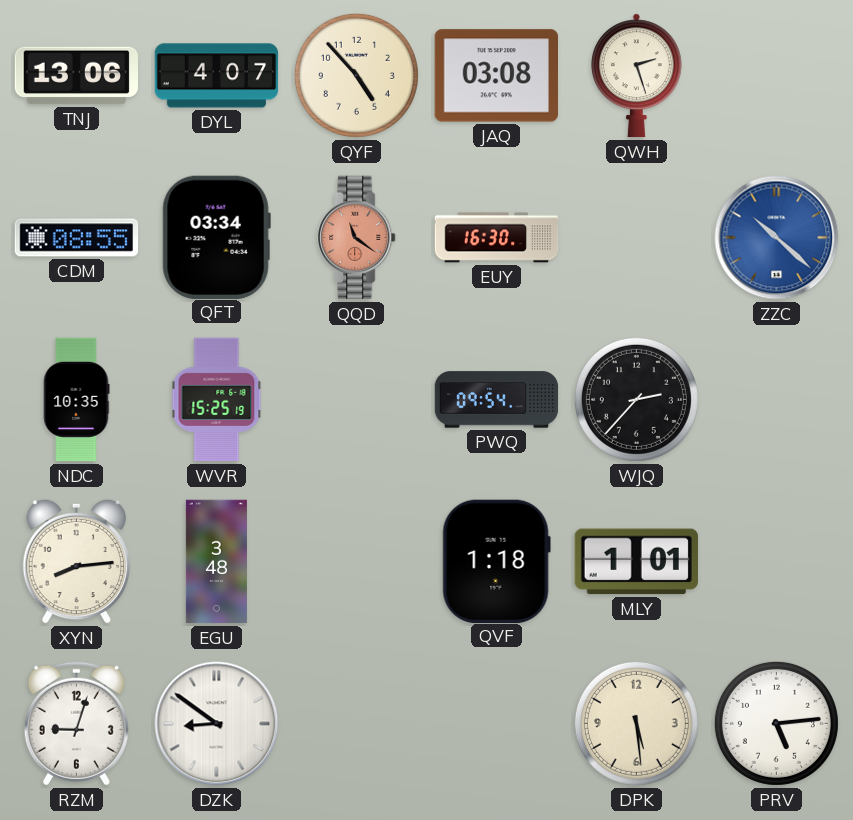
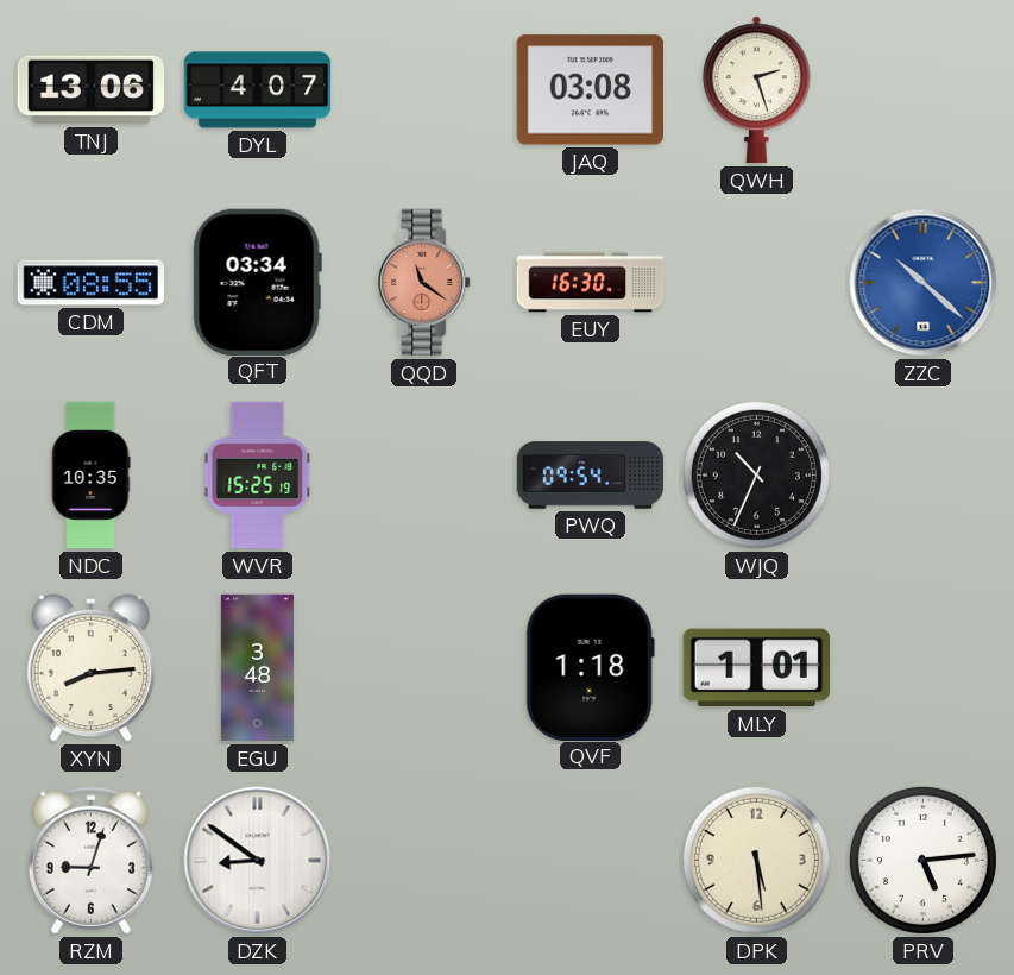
QYF: 4:53 -> none
WJQ: 2:37 -> 10:34
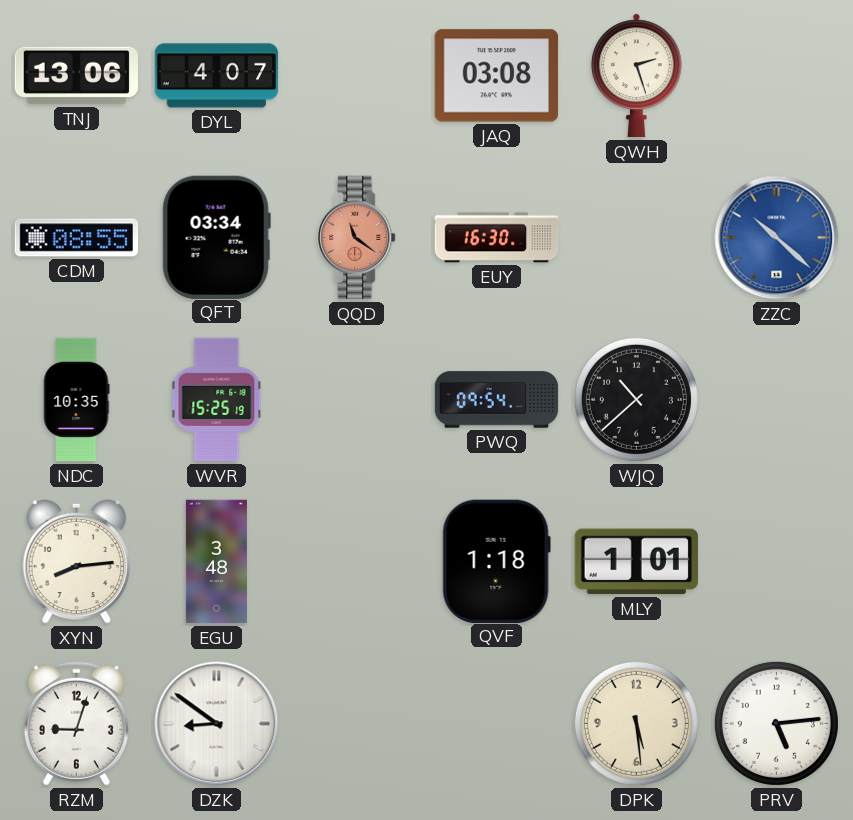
WJQ: 10:34 -> 10:38
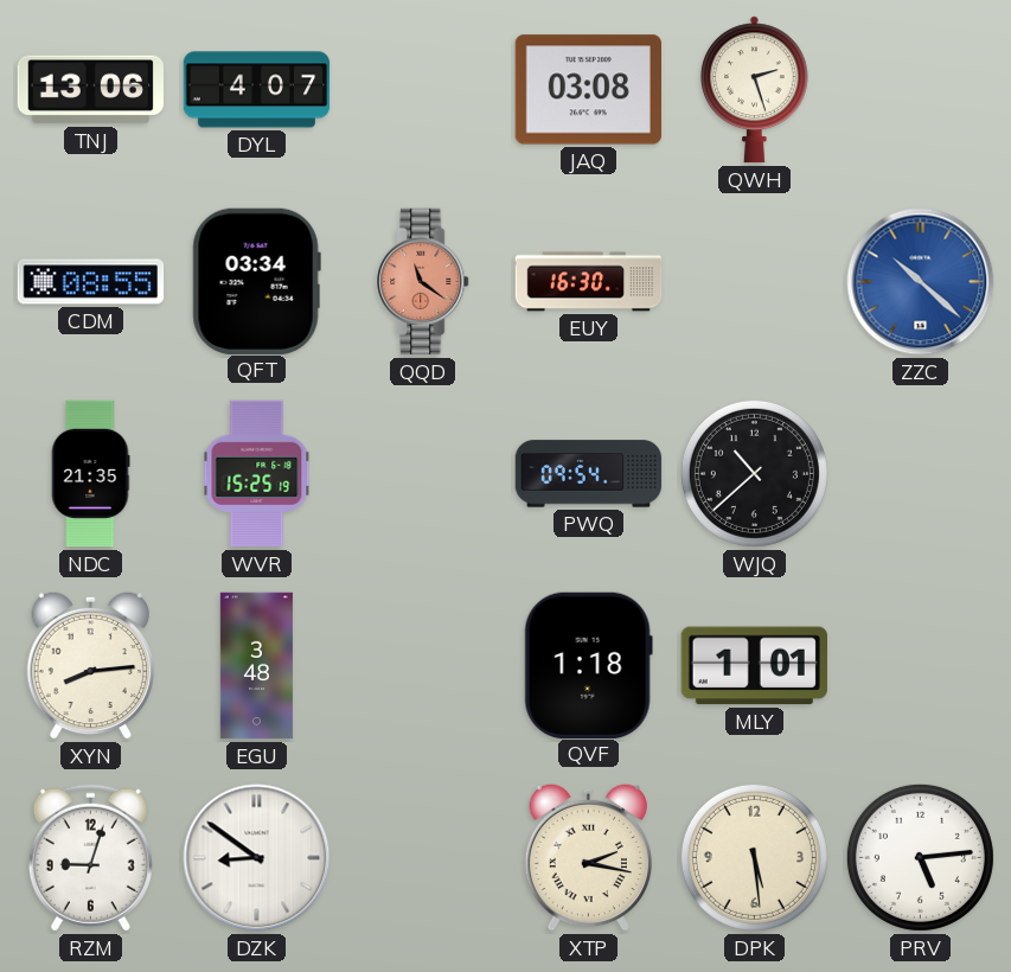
NDC: 10:35 -> 21:35
XTP: none -> 2:17
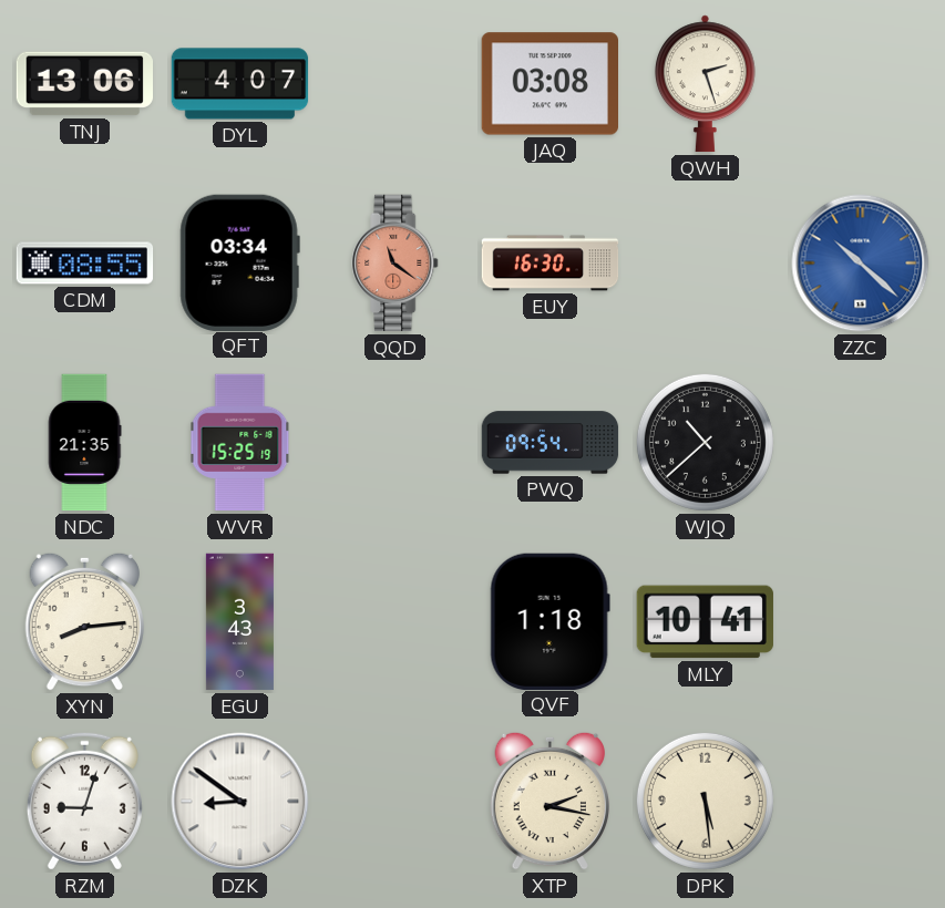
EGU: 3:48 -> 3:43
MLY: 1:01 -> 10:41
PRV: 5:14 -> none
